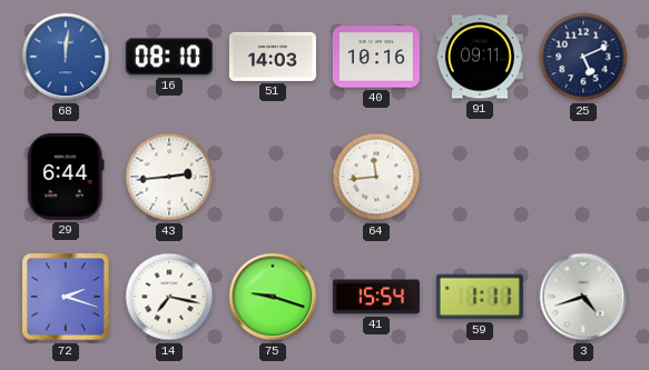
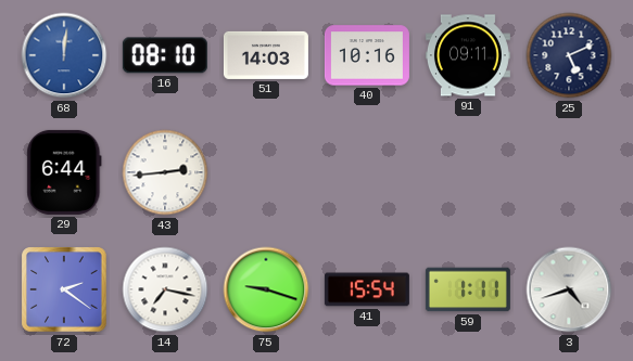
64: 11:44 -> none
72: 2:18 -> 2:21
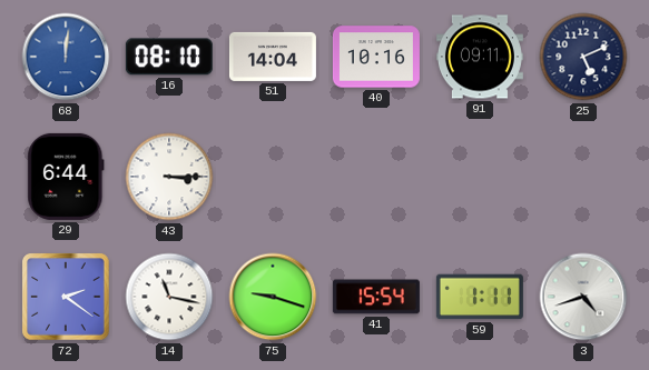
51: 14:03 -> 14:04
43: 2:44 -> 3:15
14: 7:17 -> 11:17
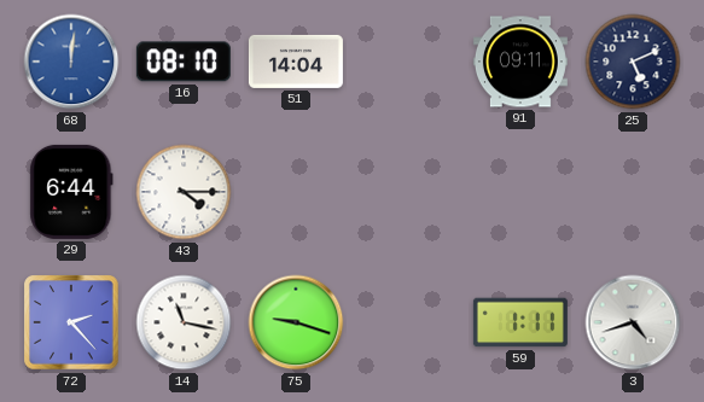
40: 10:16 -> none
43: 3:15 -> 4:15
72: 2:21 -> 2:23
41: 15:54 -> none
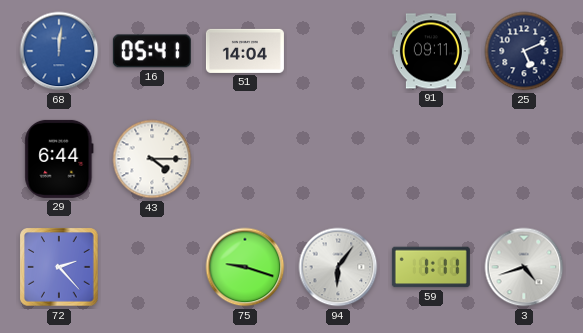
16: 08:10 -> 05:41
14: 11:17 -> none
94: none -> 6:06
